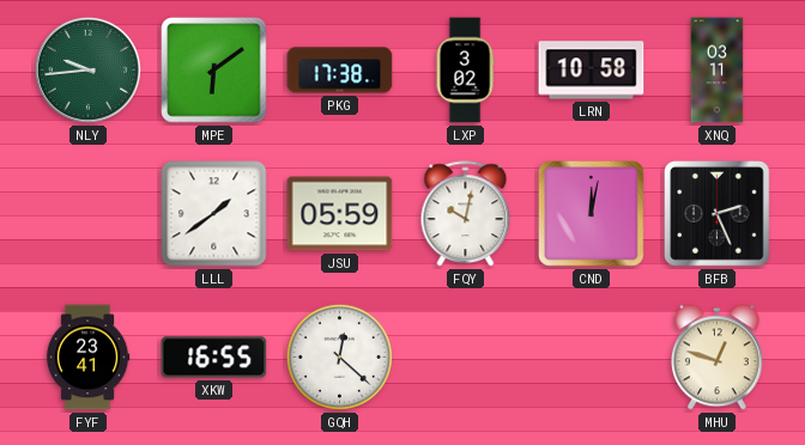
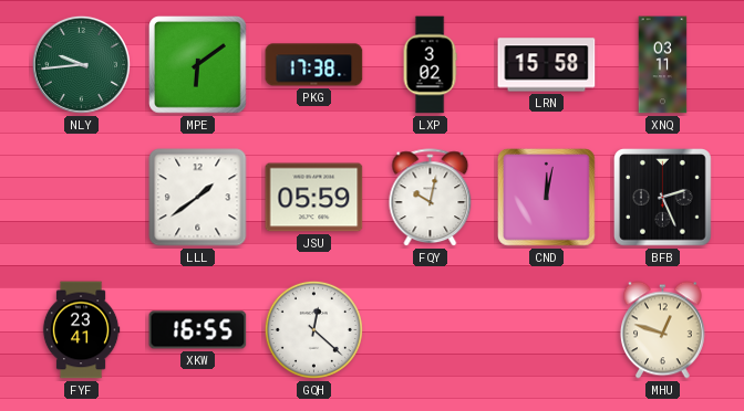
LRN: 10:58 -> 15:58
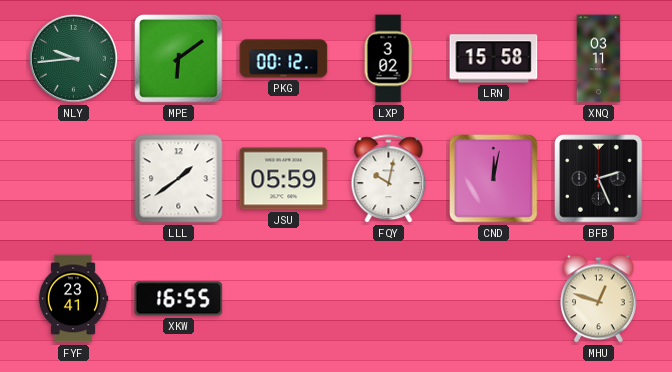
PKG: 17:38 -> 00:12
GQH: 12:22 -> none
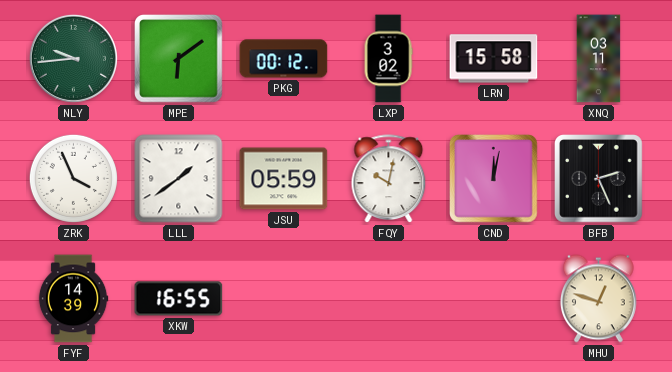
ZRK: none -> 3:56
FYF: 23:41 -> 14:39
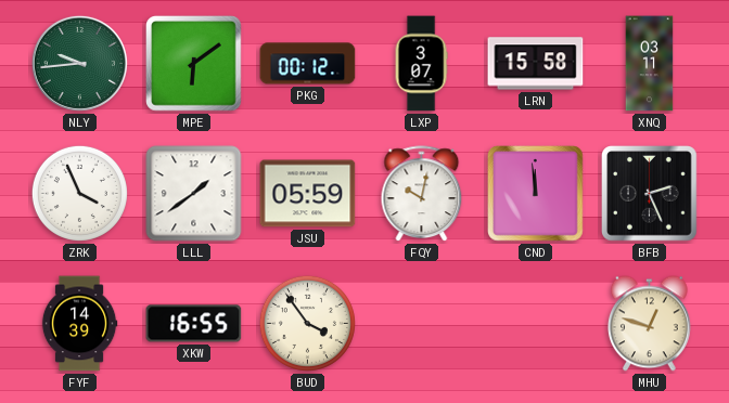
LXP: 3:02 -> 3:07
CND: 12:02 -> 11:59
BUD: none -> 3:54
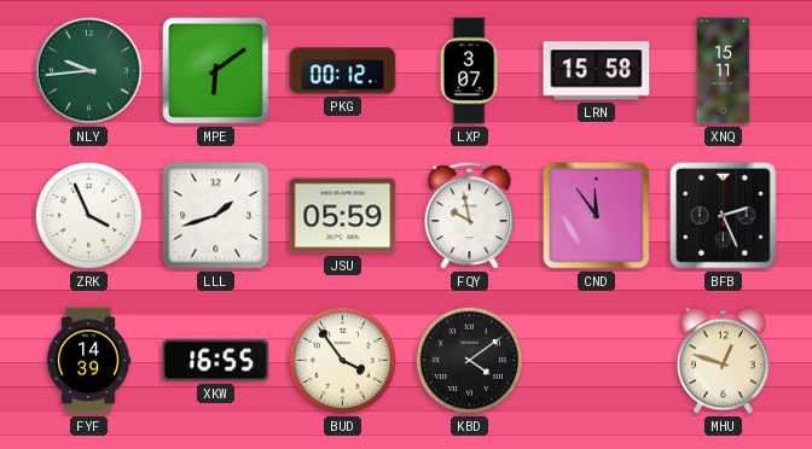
XNQ: 03:11 -> 15:11
LLL: 1:39 -> 1:42
FQY: 10:02 -> 9:58
CND: 11:59 -> 11:54
KBD: none -> 4:09
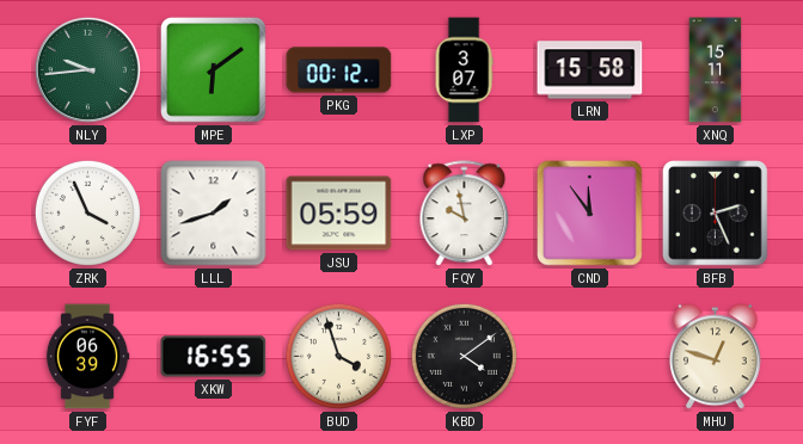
FYF: 14:39 -> 06:39
BUD: 3:54 -> 3:57
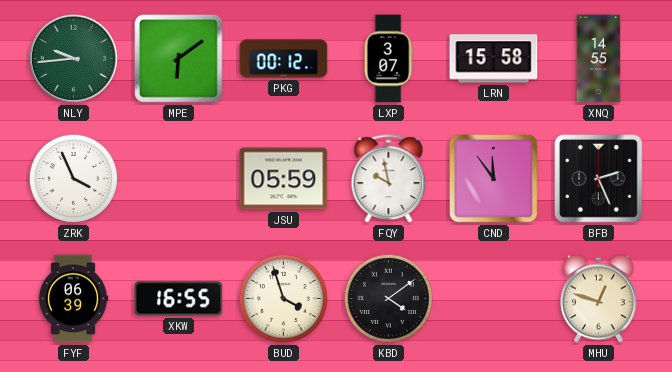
XNQ: 15:11 -> 14:55
LLL: 1:42 -> none
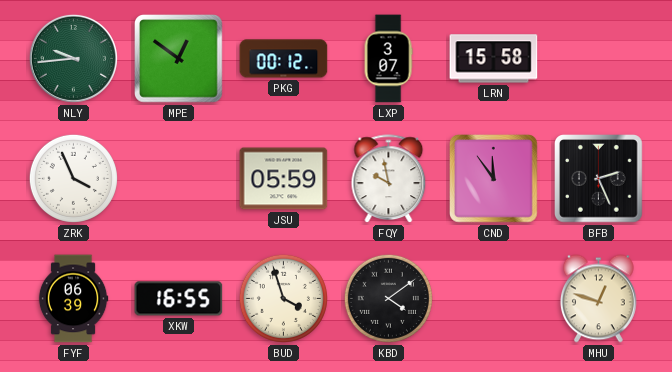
MPE: 6:09 -> 12:51
XNQ: 14:55 -> none
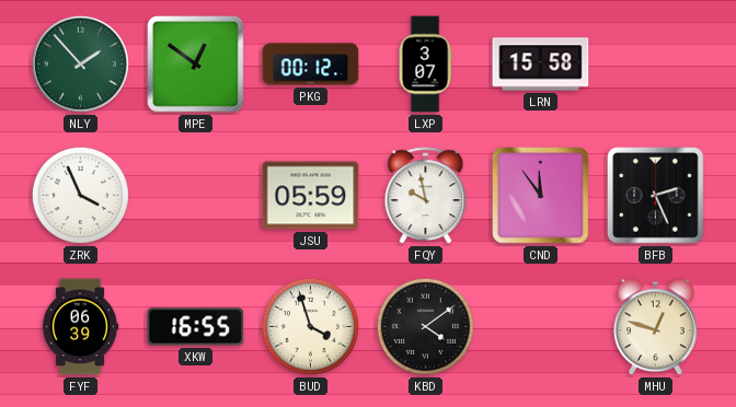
NLY: 9:44 -> 1:53
